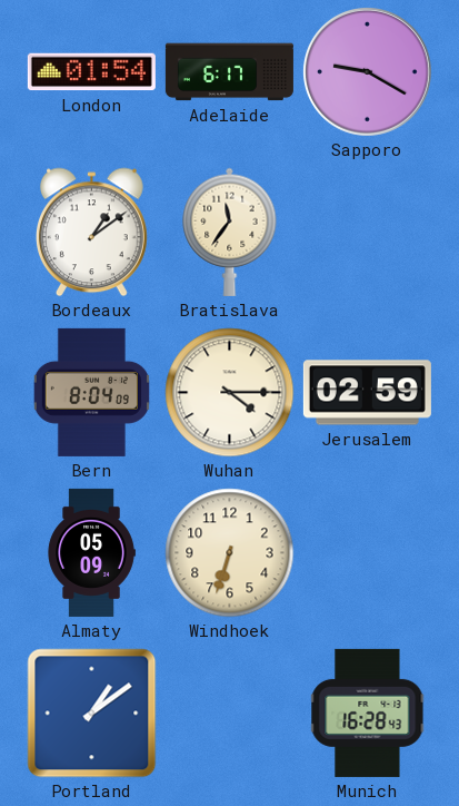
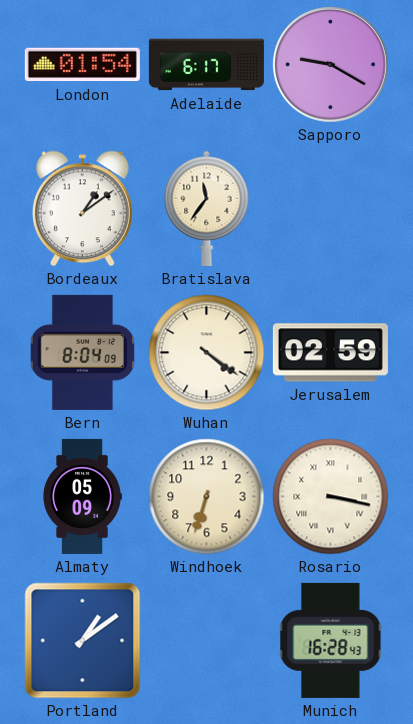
Wuhan: 4:15 -> 4:21
Rosario: none -> 3:17
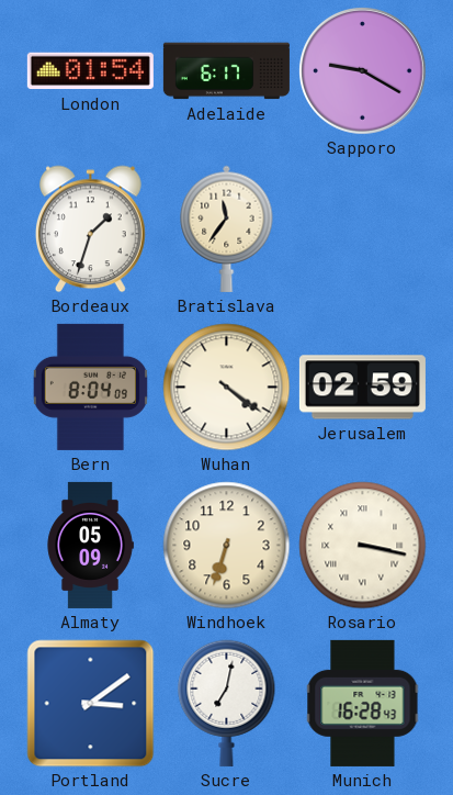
Bordeaux: 1:09 -> 1:33
Portland: 1:09 -> 3:09
Sucre: none -> 7:02
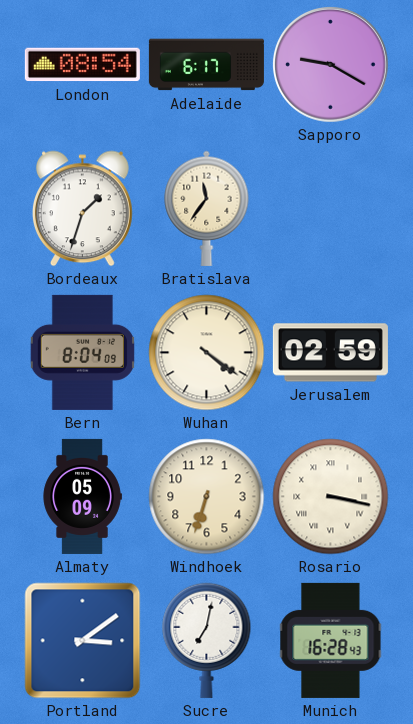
London: 01:54 -> 08:54
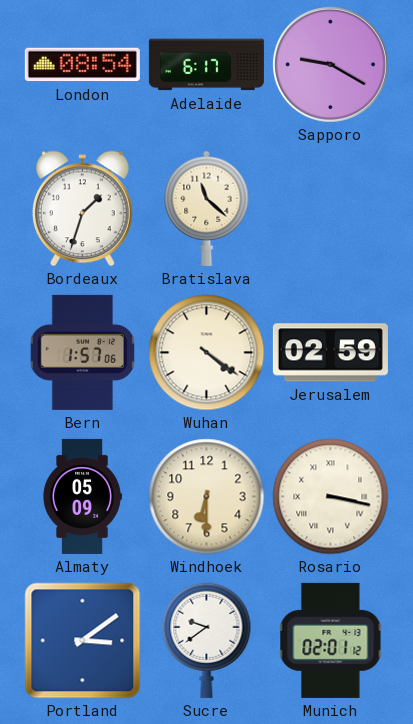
Bratislava: 11:36 -> 11:22
Bern: 8:04 -> 1:57
Windhoek: 6:33 -> 6:30
Sucre: 7:02 -> 9:39
Munich: 16:28 -> 02:01
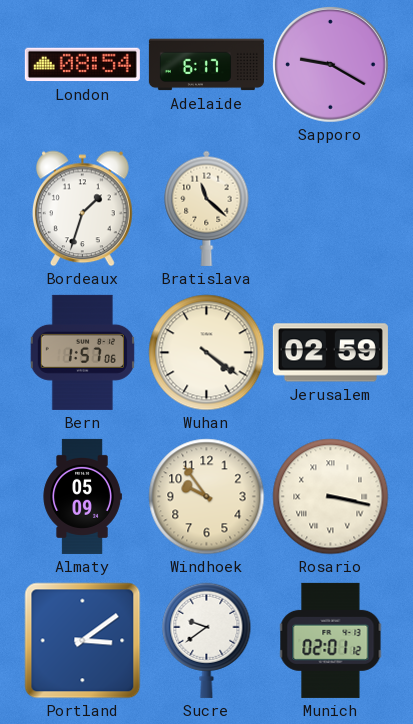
Windhoek: 6:30 -> 9:54
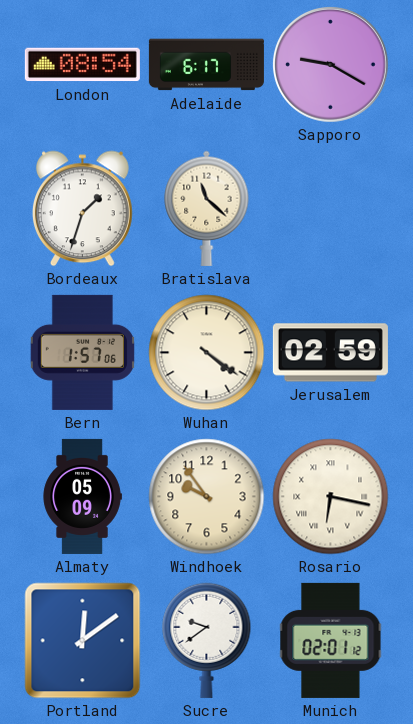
Rosario: 3:17 -> 6:17
Portland: 3:09 -> 12:09
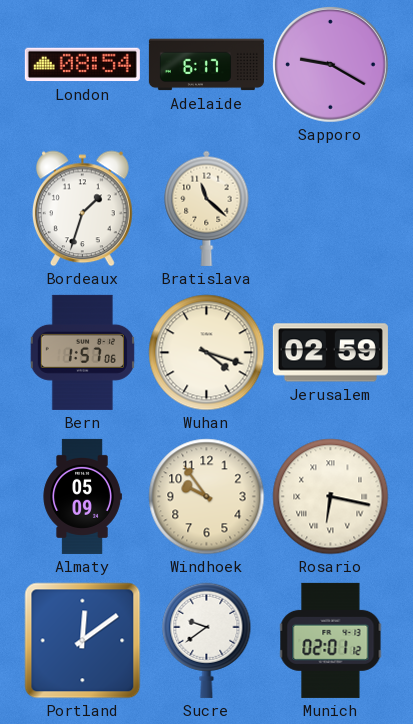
Wuhan: 4:21 -> 4:18
